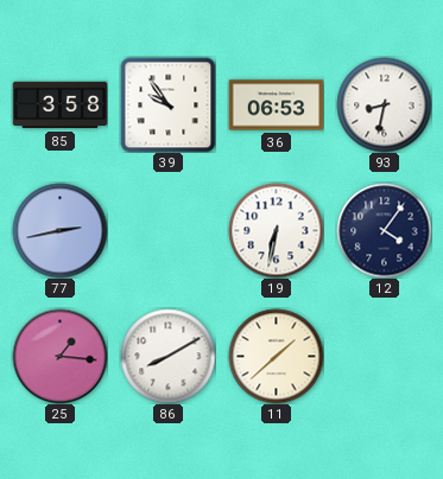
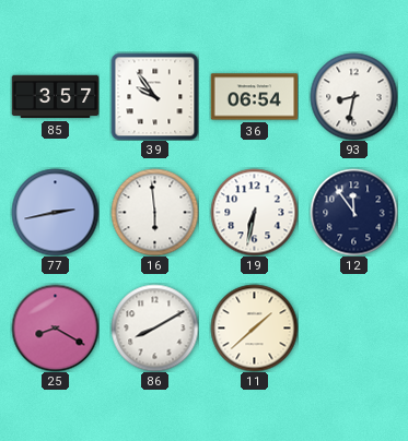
85: 3:58 -> 3:57
36: 06:53 -> 06:54
16: none -> 5:59
12: 4:06 -> 11:54
25: 1:16 -> 8:20
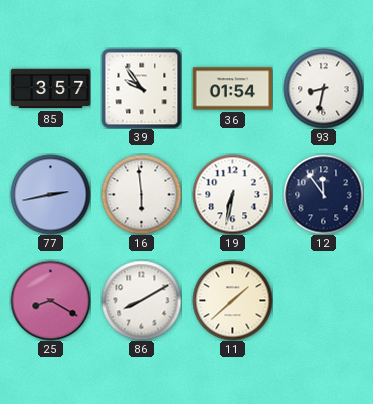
36: 06:54 -> 01:54
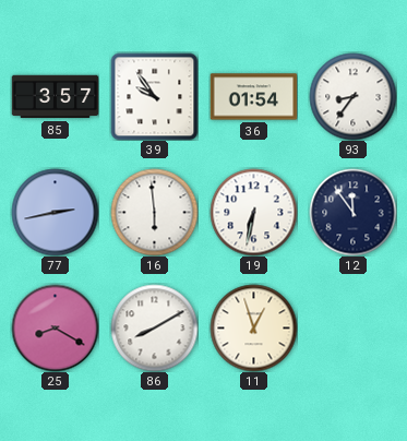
93: 8:32 -> 8:36
11: 1:38 -> 12:57
